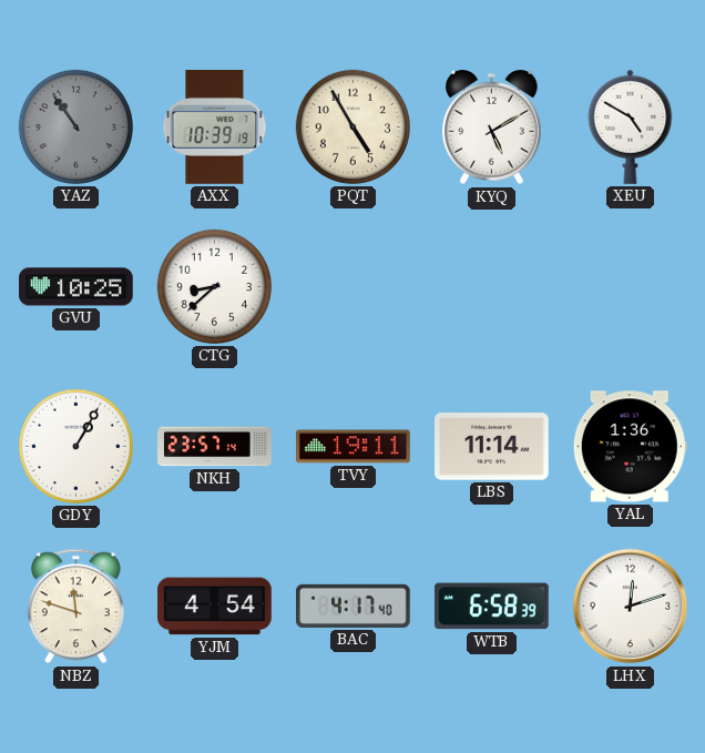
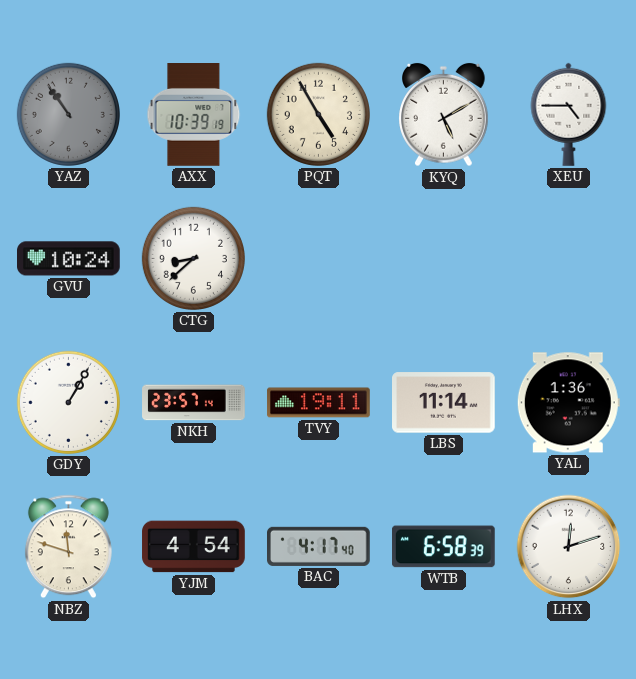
XEU: 4:50 -> 4:45
GVU: 10:25 -> 10:24
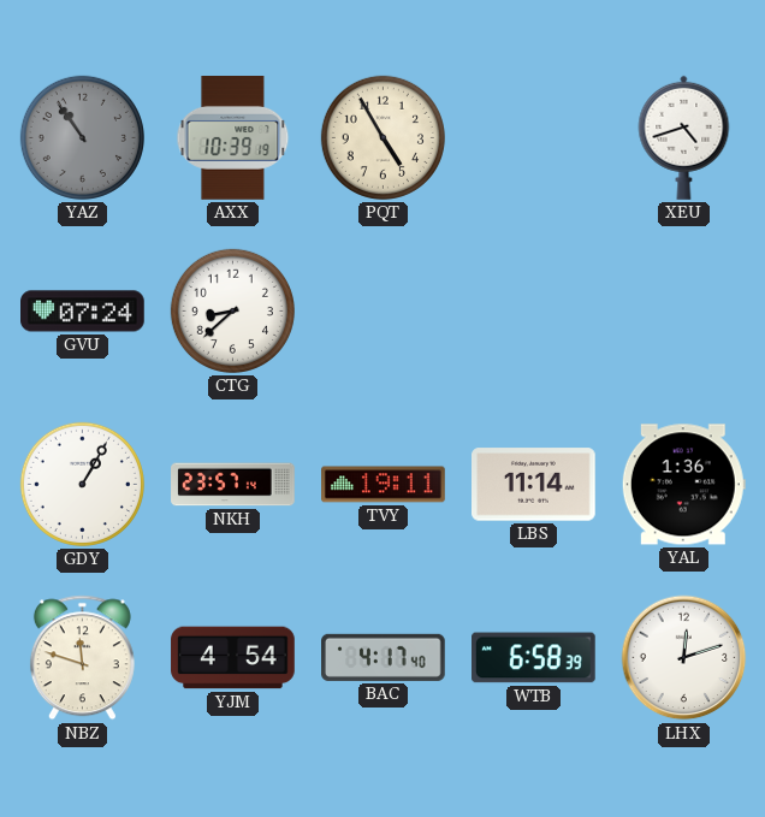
KYQ: 5:10 -> none
XEU: 4:45 -> 4:42
GVU: 10:24 -> 07:24
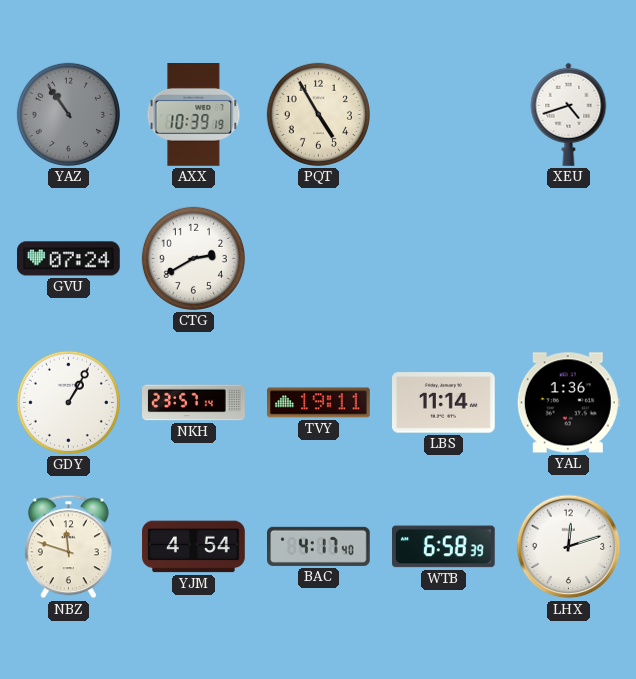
CTG: 8:38 -> 2:40
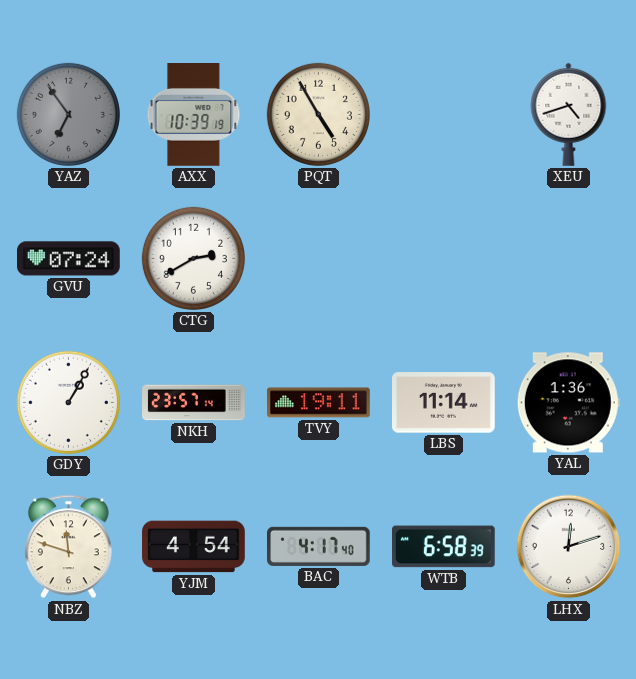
YAZ: 10:54 -> 6:54
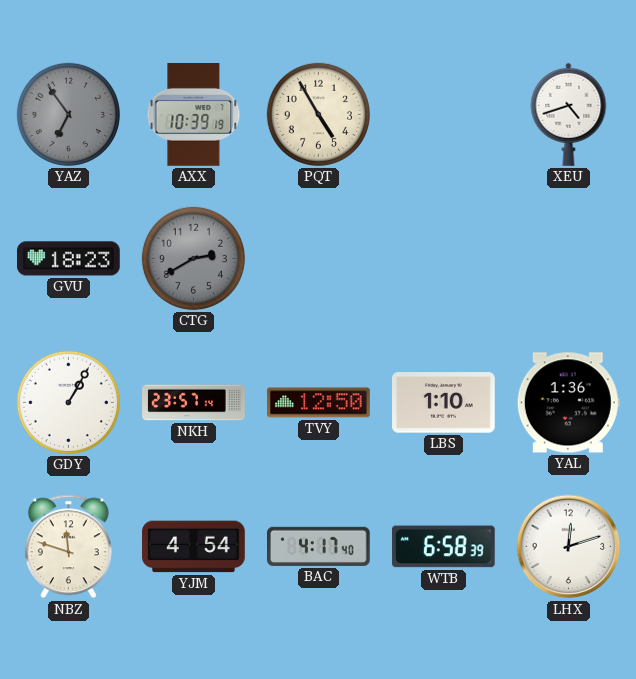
GVU: 07:24 -> 18:23
CTG dial: white -> grey
TVY: 19:11 -> 12:50
LBS: 11:14 -> 1:10
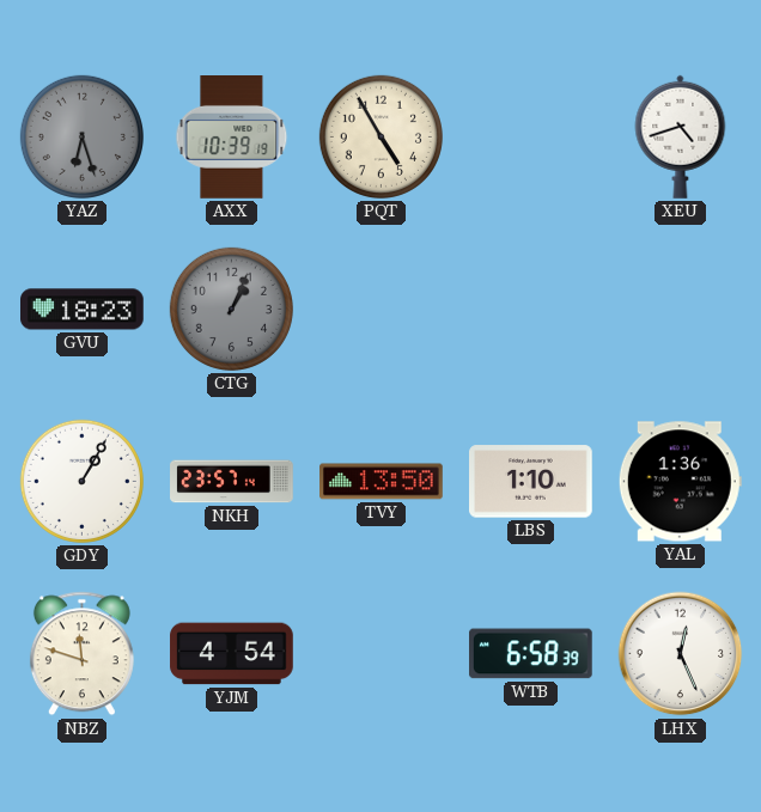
YAZ: 6:54 -> 6:27
CTG: 2:40 -> 1:04
TVY: 12:50 -> 13:50
BAC: 4:17 -> none
LHX: 12:12 -> 12:26
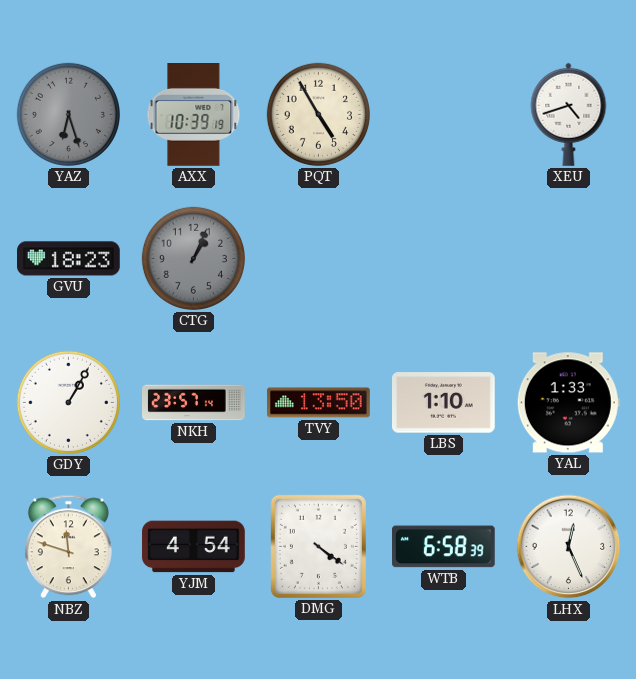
YAL: 1:36 -> 1:33
DMG: none -> 4:21
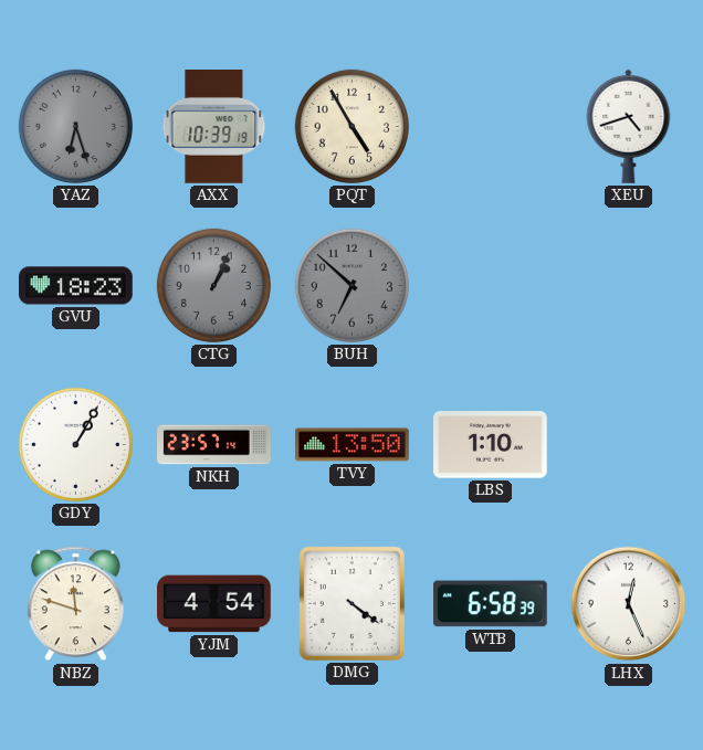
BUH: none -> 6:52
YAL: 1:33 -> none
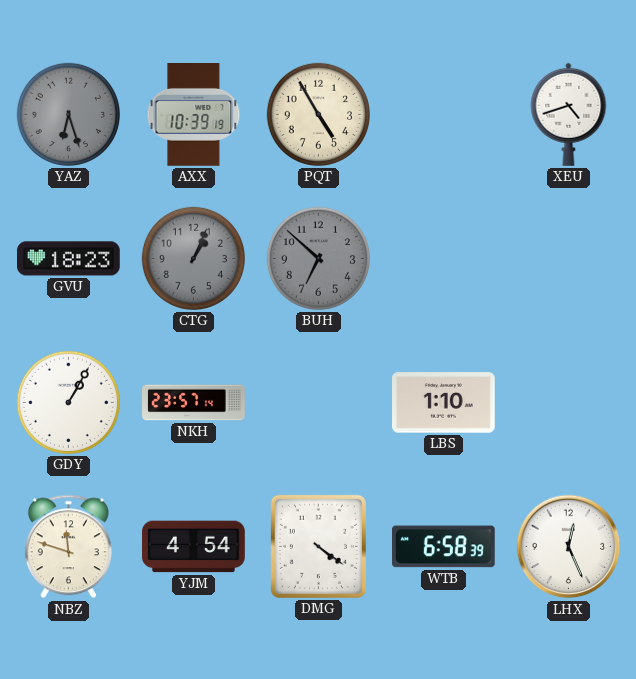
TVY: 13:50 -> none
